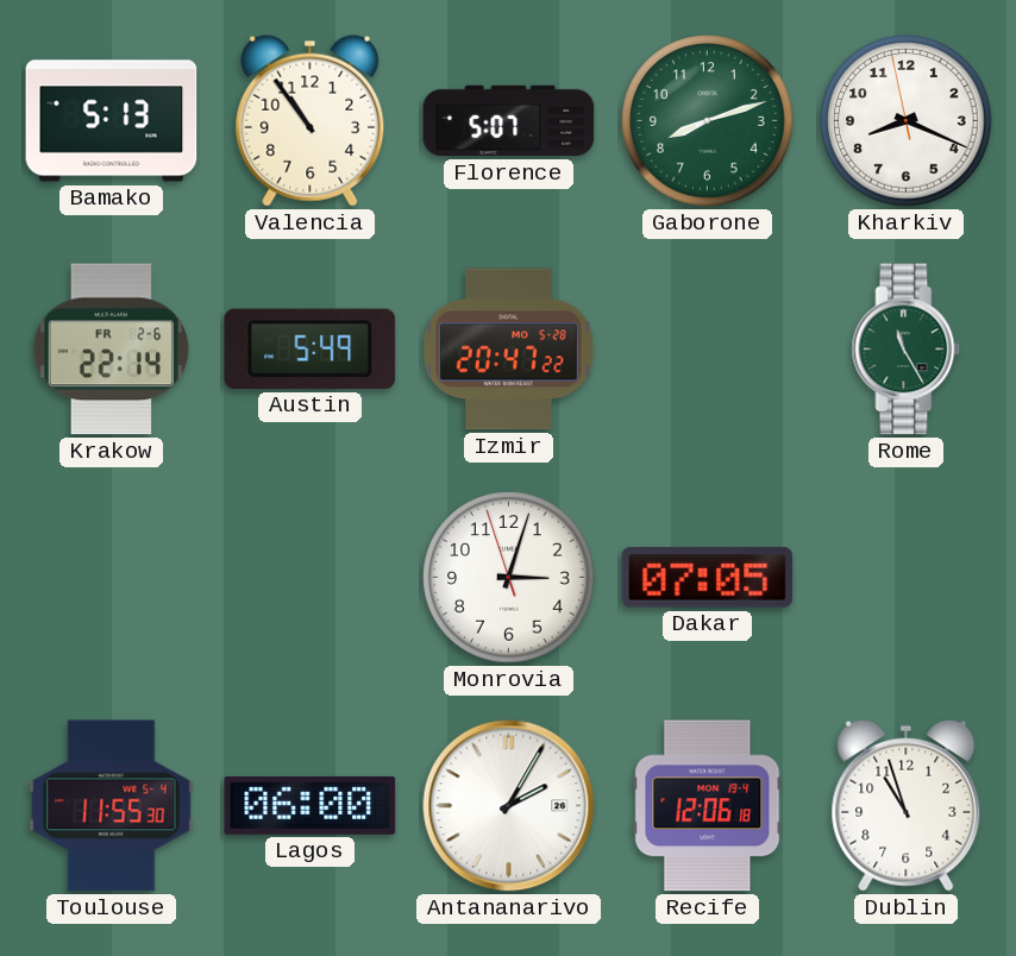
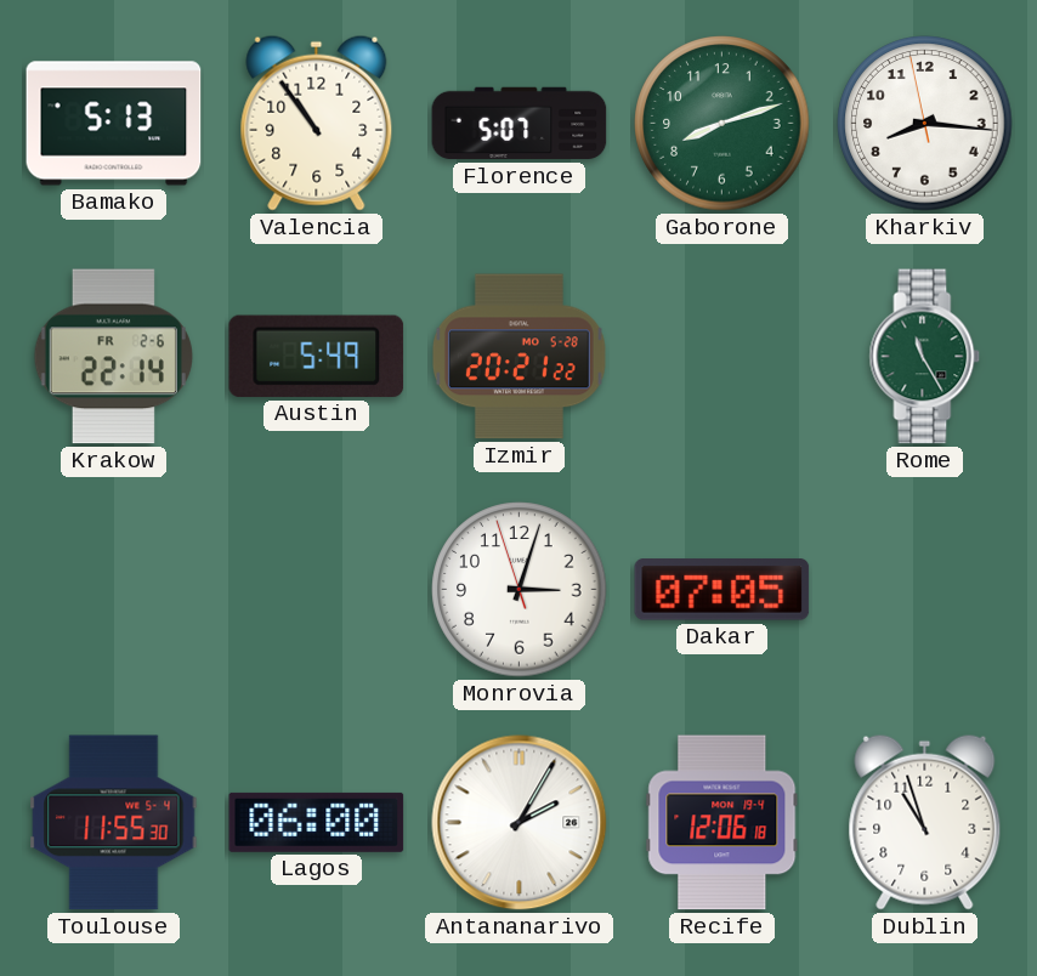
Kharkiv: 8:18 -> 8:15
Izmir: 20:47 -> 20:21
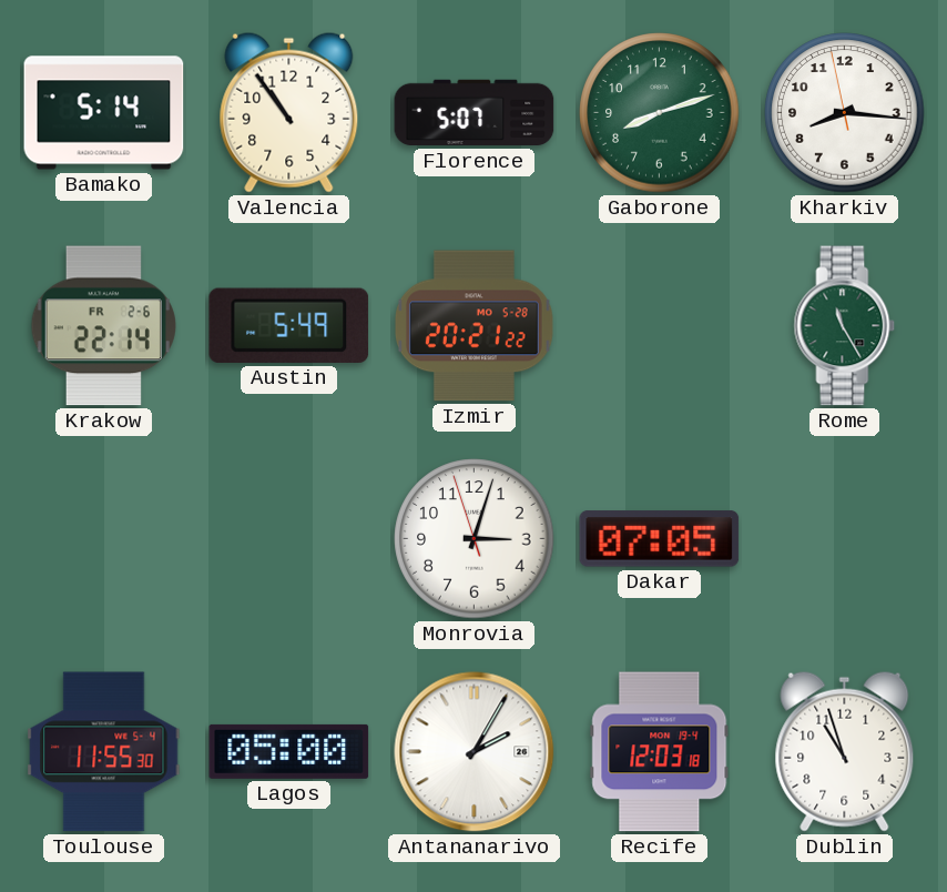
Bamako: 5:13 -> 5:14
Lagos: 06:00 -> 05:00
Recife: 12:06 -> 12:03
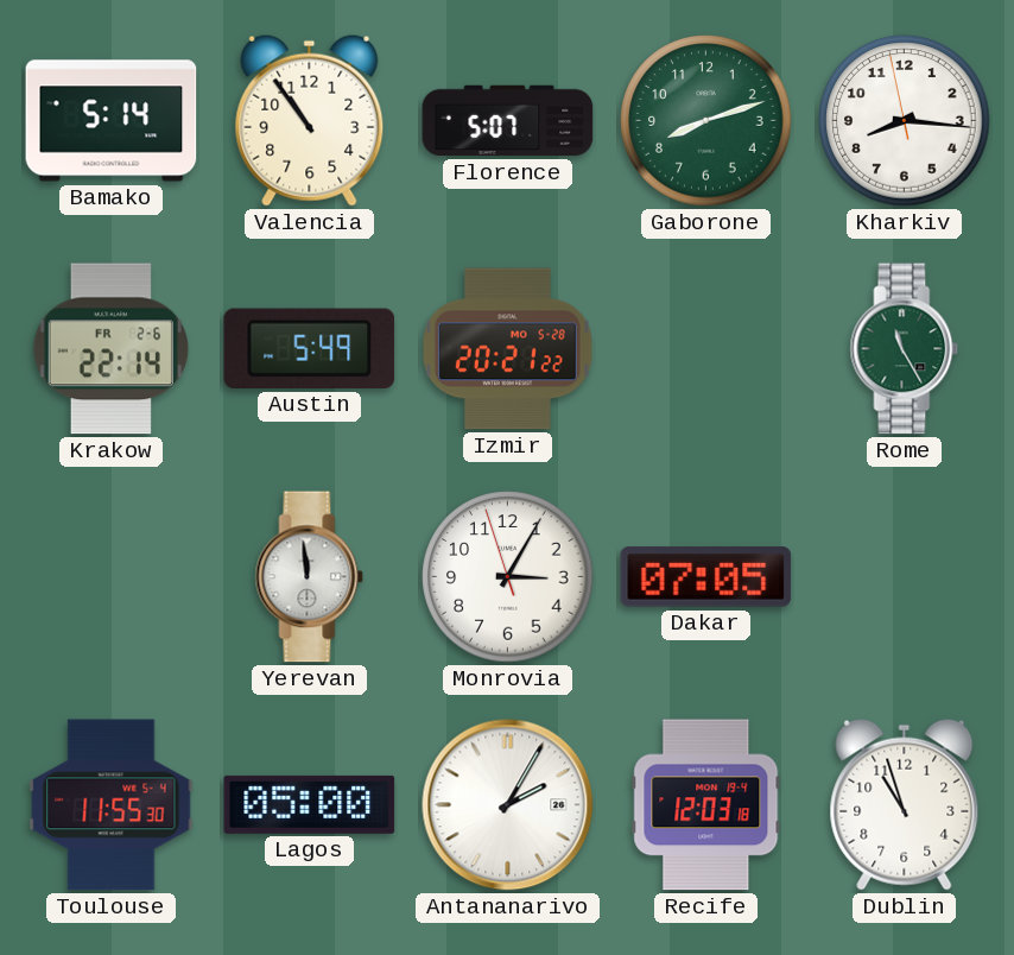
Yerevan: none -> 11:59
Monrovia: 3:02 -> 3:04
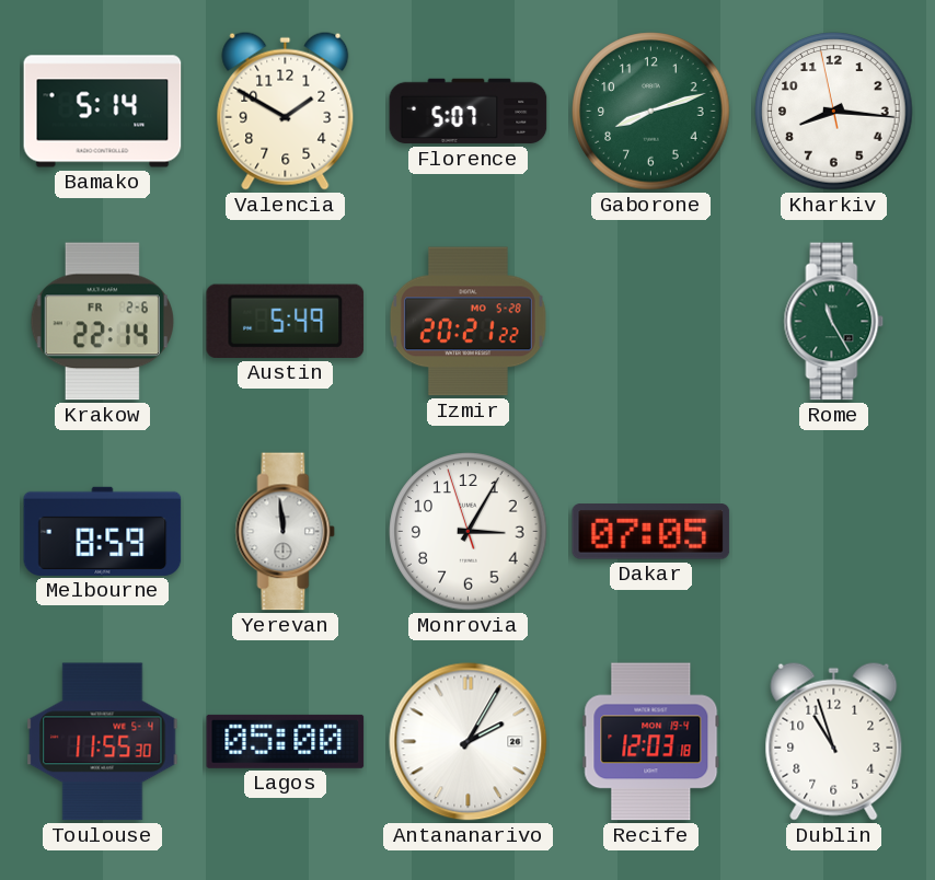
Valencia: 10:54 -> 1:50
Melbourne: none -> 8:59
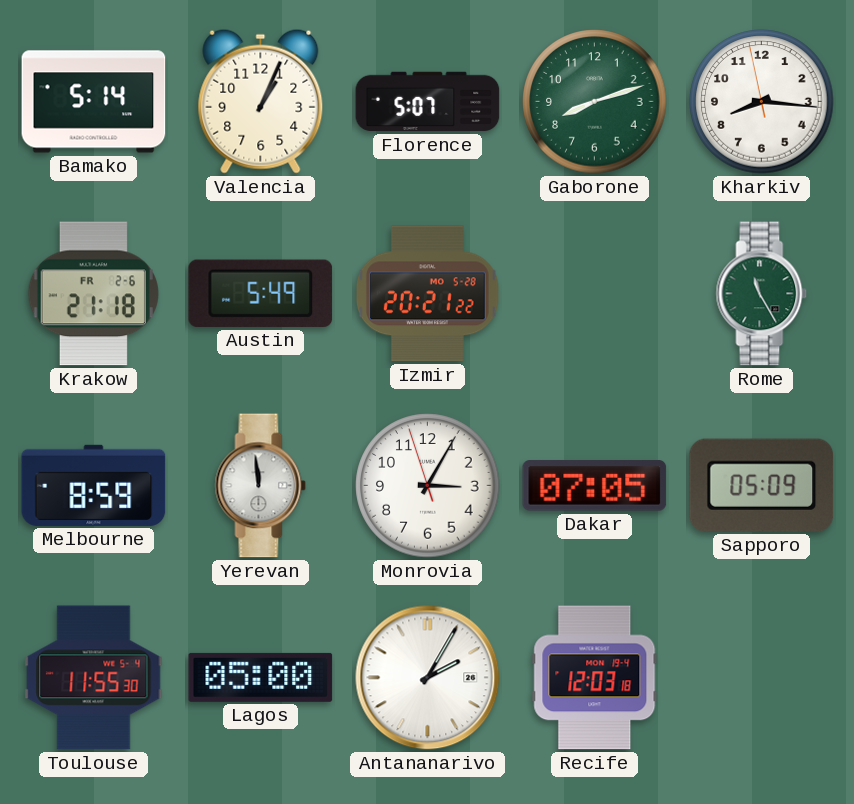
Valencia: 1:50 -> 1:04
Krakow: 22:14 -> 21:18
Sapporo: none -> 05:09
Dublin: 10:57 -> none
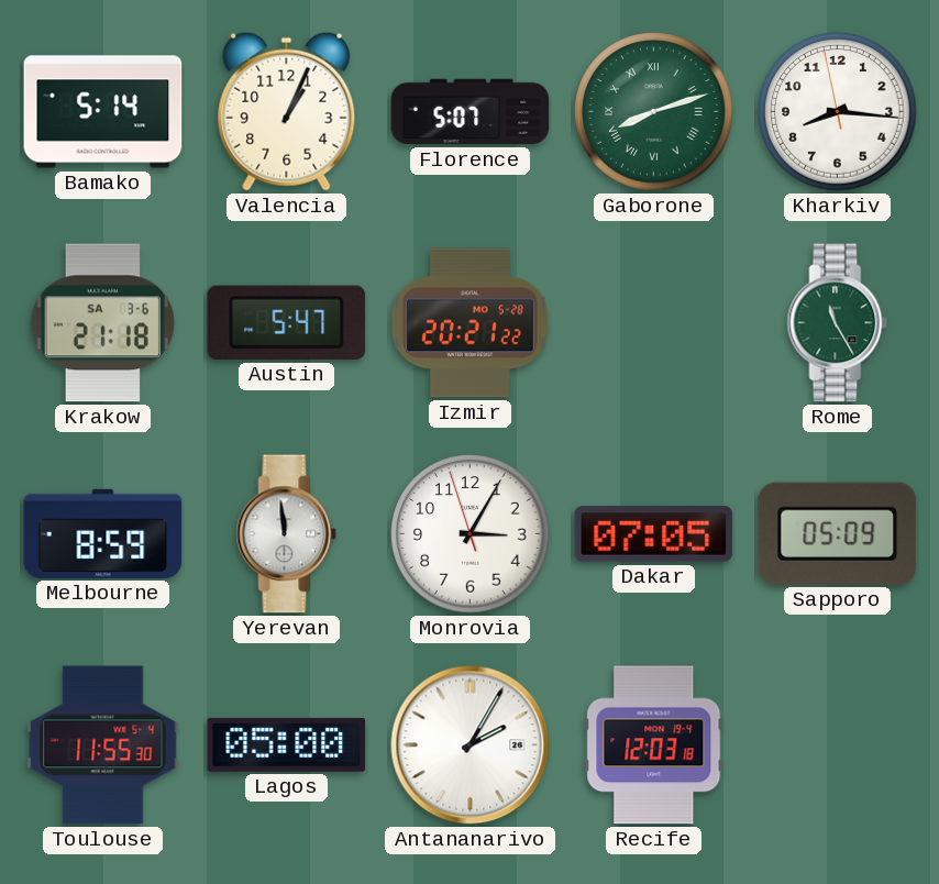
Gaborone numerals: Arabic -> Roman
Krakow date: FR 2-6 -> SA 3-6
Austin: 5:49 -> 5:47
